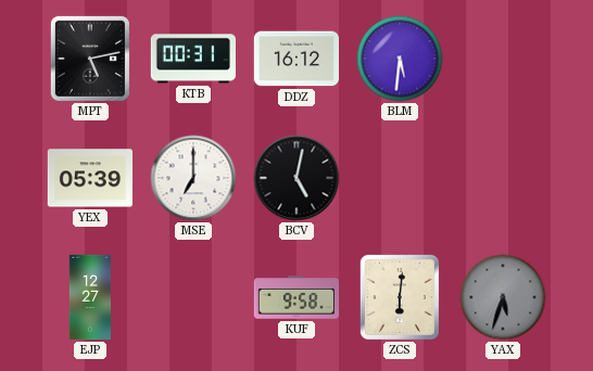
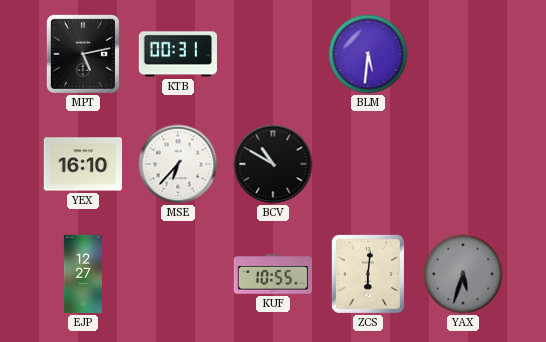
DDZ: 16:12 -> none
YEX: 05:39 -> 16:10
MSE: 7:00 -> 6:37
BCV: 5:02 -> 10:50
KUF: 9:58 -> 10:55
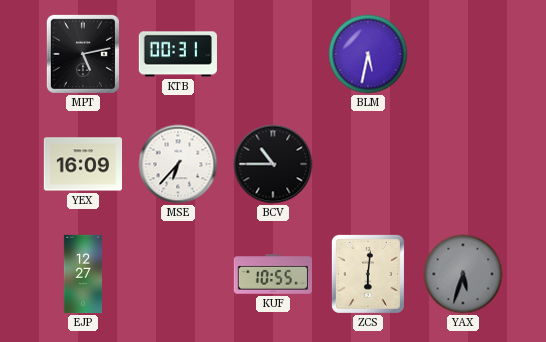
BLM: 5:31 -> 5:32
YEX: 16:10 -> 16:09
BCV: 10:50 -> 10:45
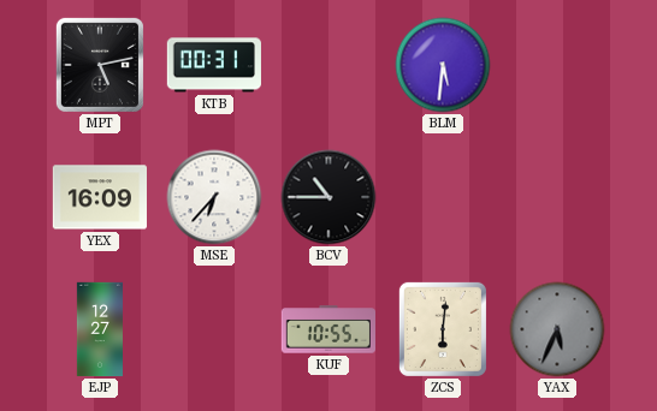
BLM: 5:32 -> 5:31
YAX: 5:33 -> 5:34
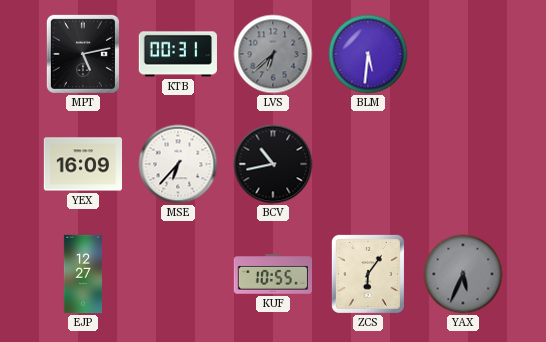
LVS: none -> 6:38
BCV: 10:45 -> 10:43
ZCS: 6:01 -> 6:06
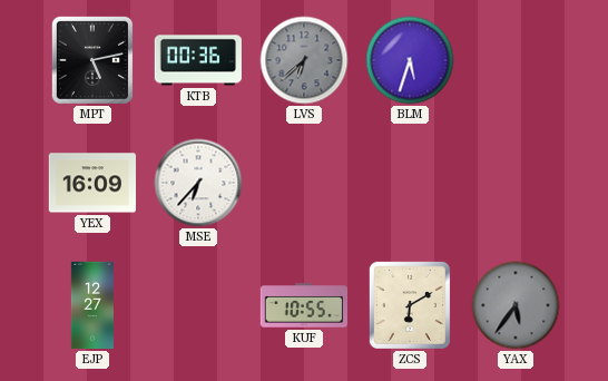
KTB: 00:31 -> 00:36
BLM: 5:31 -> 5:33
BCV: 10:43 -> none
ZCS: 6:06 -> 6:10
YAX: 5:34 -> 5:36
